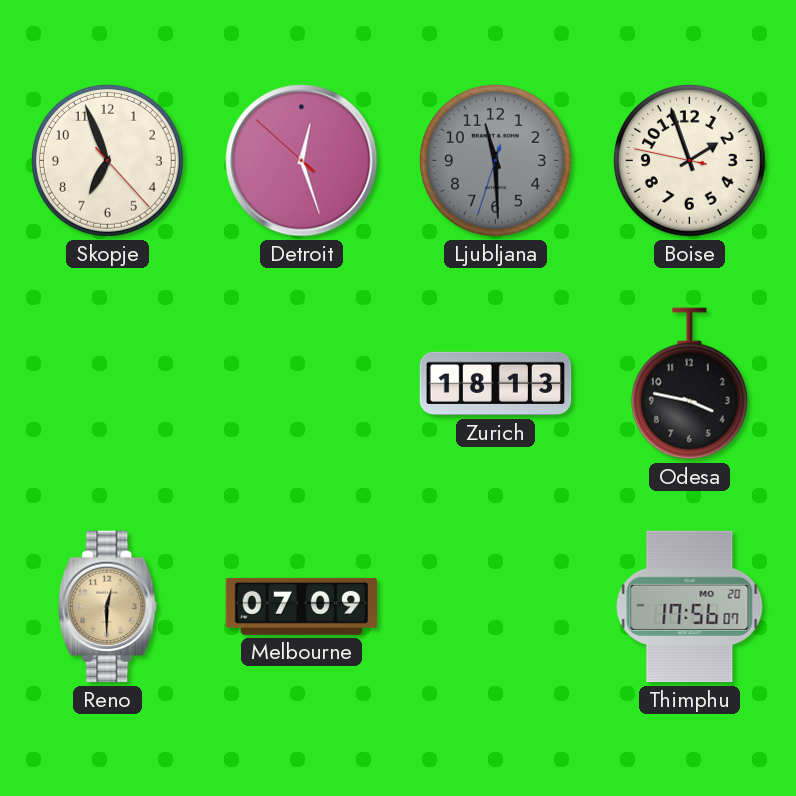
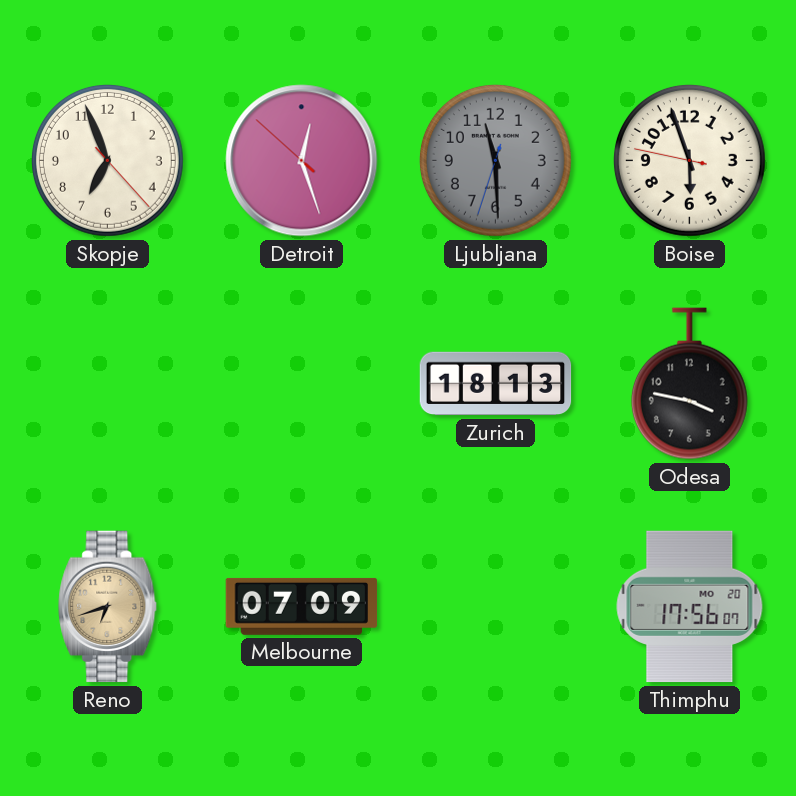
Boise: 1:56 -> 5:56
Reno: 12:30 -> 6:42
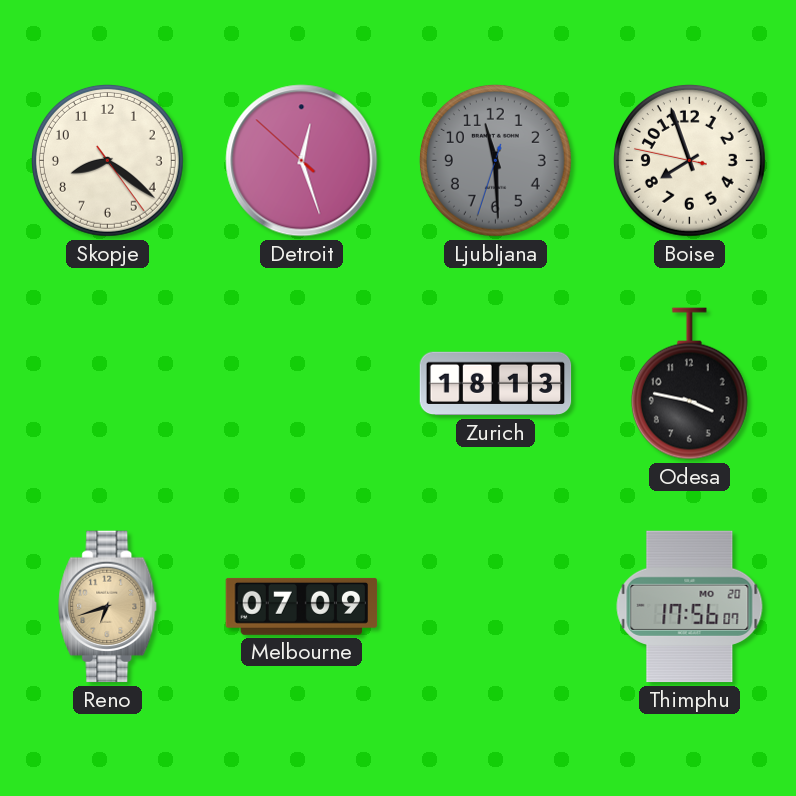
Skopje: 6:56 -> 8:21
Boise: 5:56 -> 7:56
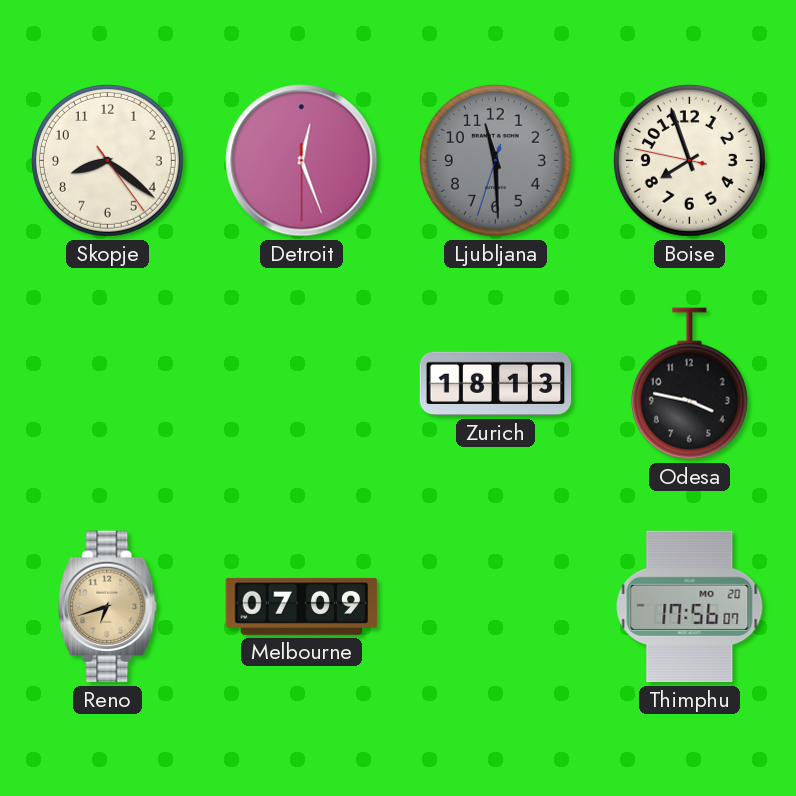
Detroit: 12:26:52 -> 12:26:30
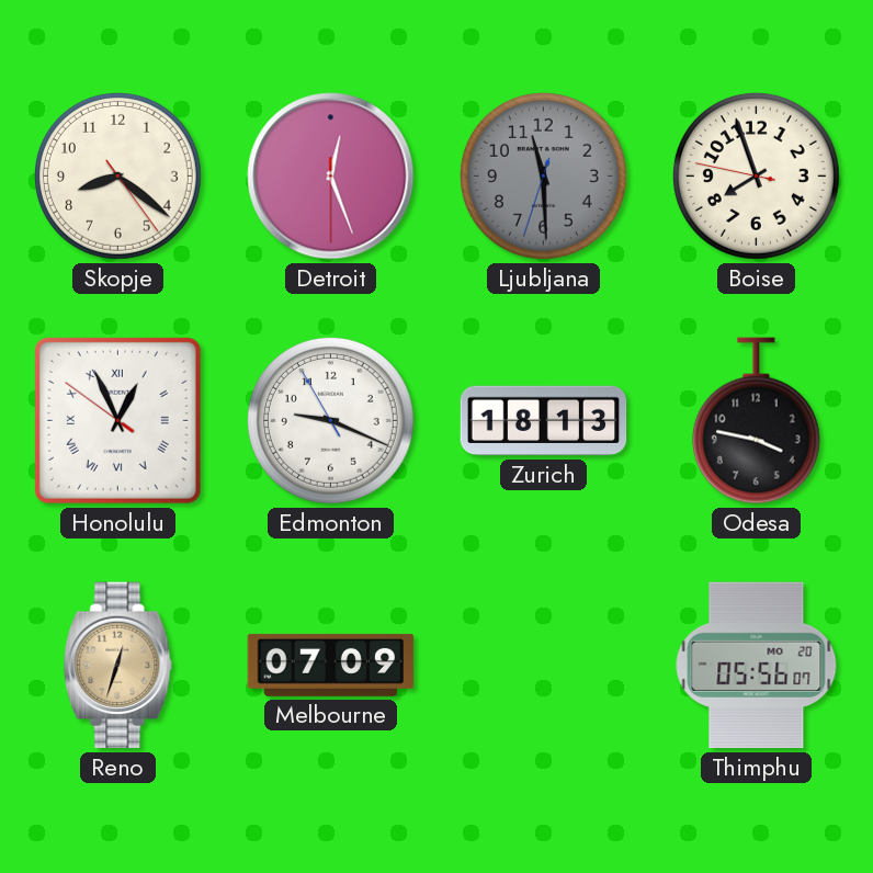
Honolulu: none -> 12:55
Edmonton: none -> 9:18
Reno: 6:42 -> 12:33
Thimphu: 17:56 -> 05:56
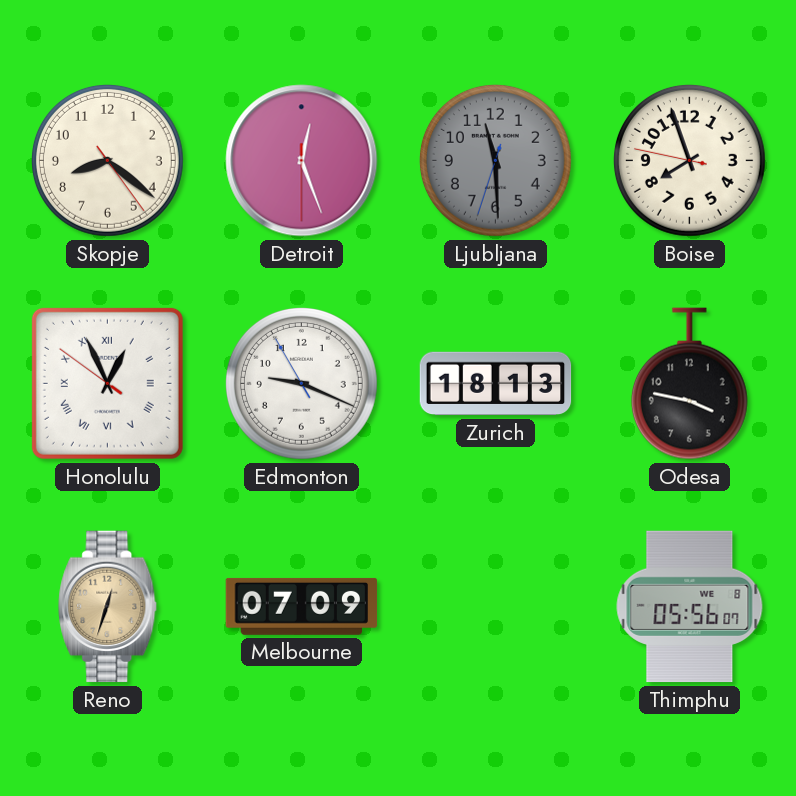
Thimphu date: MO 20 -> WE 8
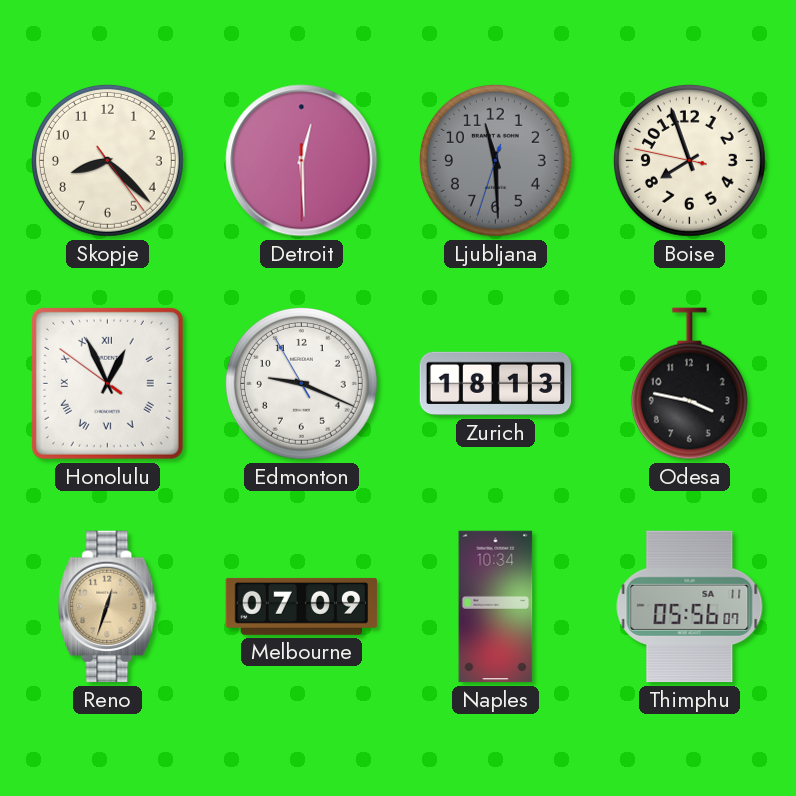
Skopje: 8:21 -> 8:22
Detroit: 12:26 -> 12:29
Naples: none -> 10:34
Thimphu date: WE 8 -> SA 11
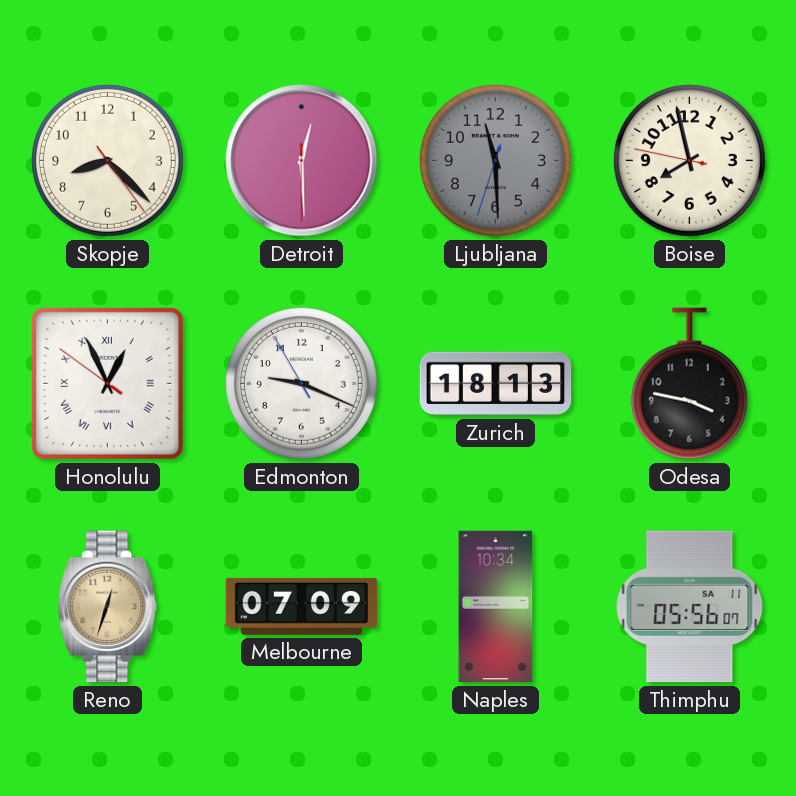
Boise: 7:56 -> 7:57
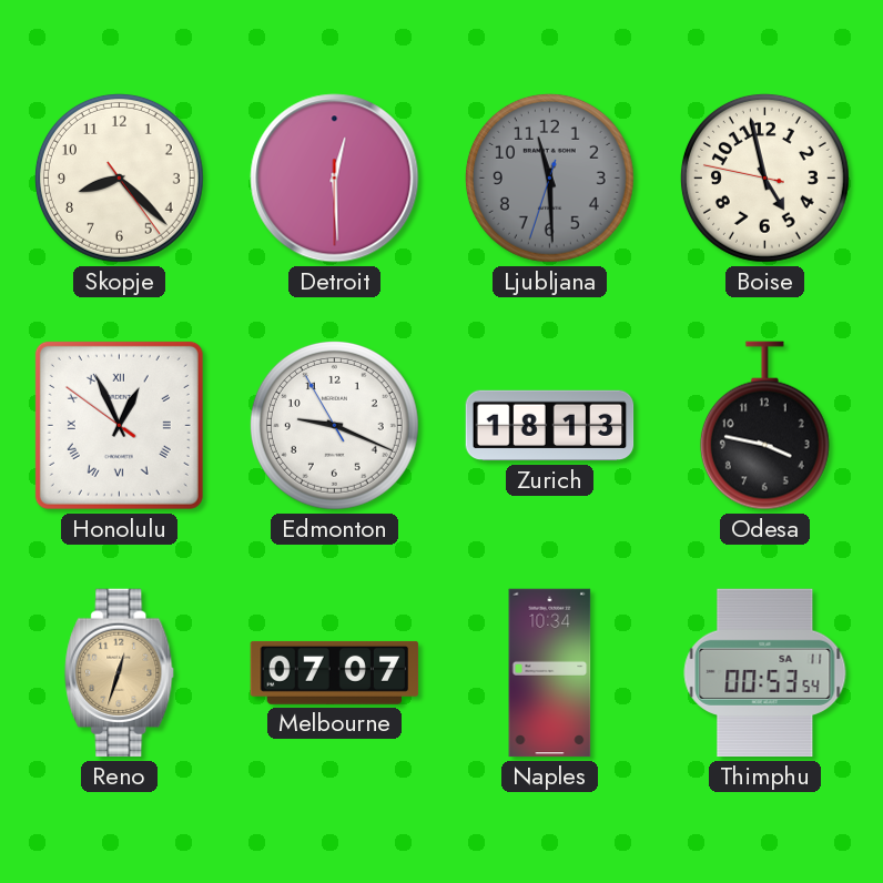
Boise: 7:57 -> 4:57
Melbourne: 07:09 -> 07:07
Thimphu: 05:56 -> 00:53
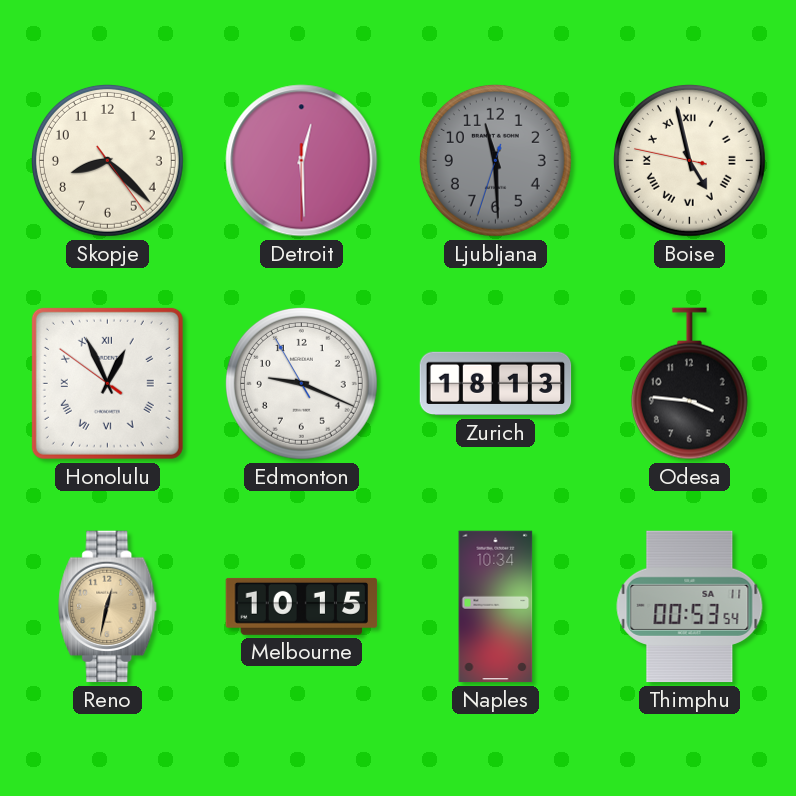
Boise numerals: Arabic -> Roman
Odesa: 3:47 -> 3:46
Reno: 12:33 -> 12:32
Melbourne: 07:07 -> 10:15
